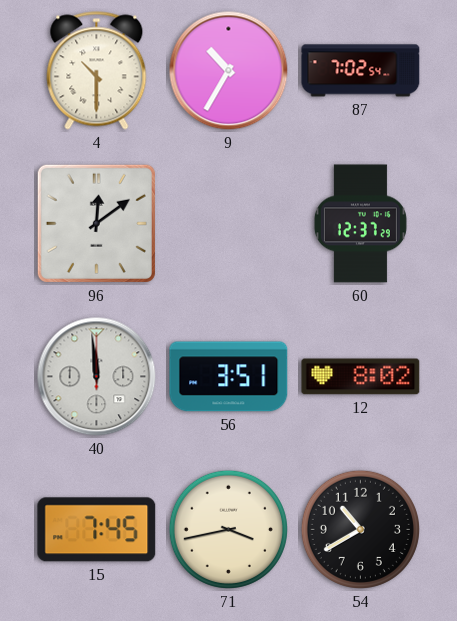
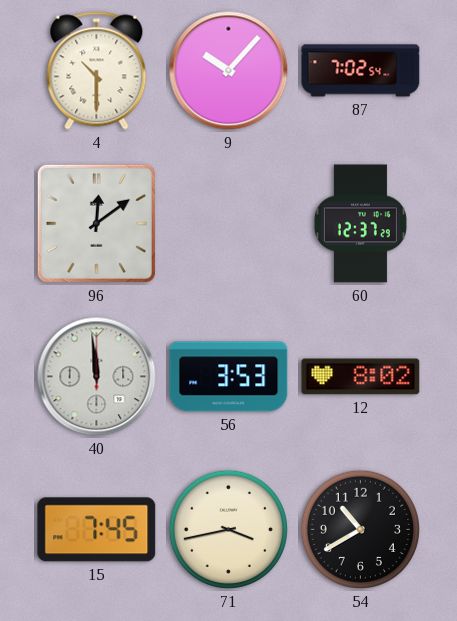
9: 10:35 -> 10:07
56: 3:51 -> 3:53
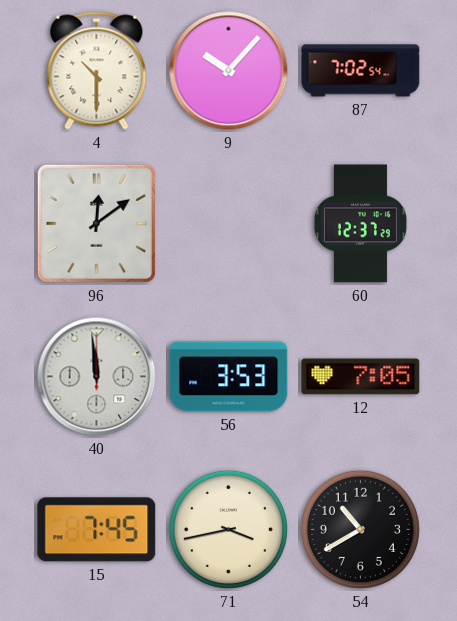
12: 8:02 -> 7:05
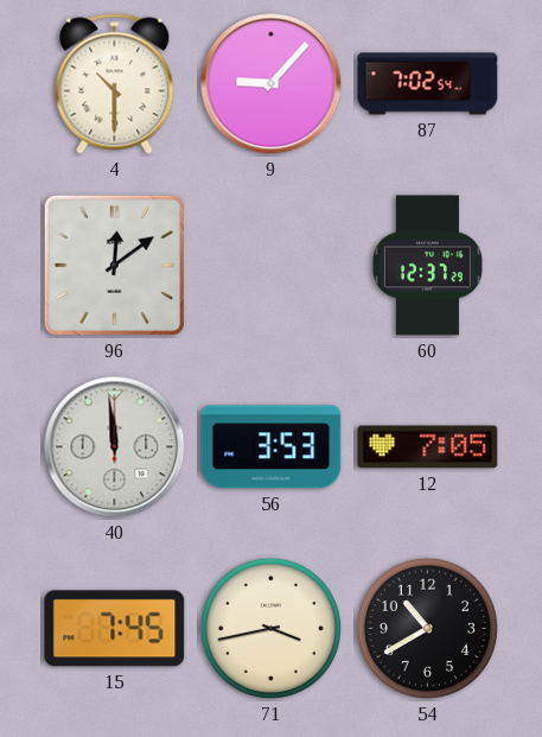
9: 10:07 -> 9:07
